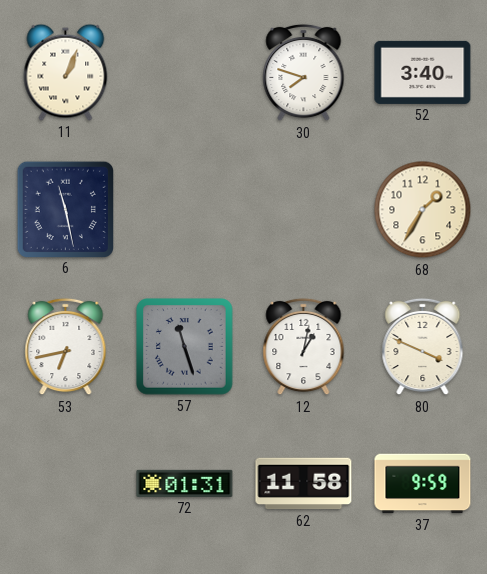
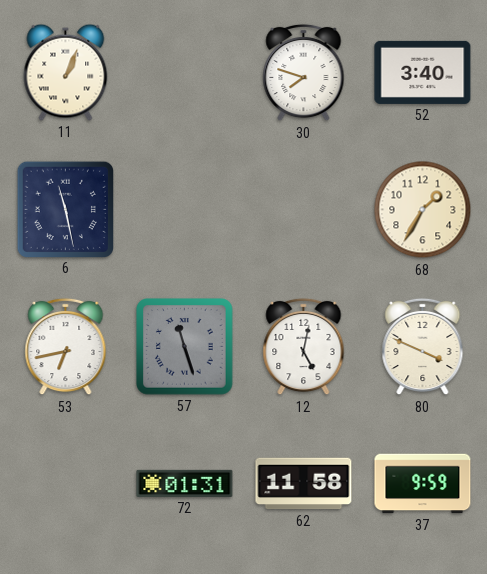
12: 1:02 -> 5:02
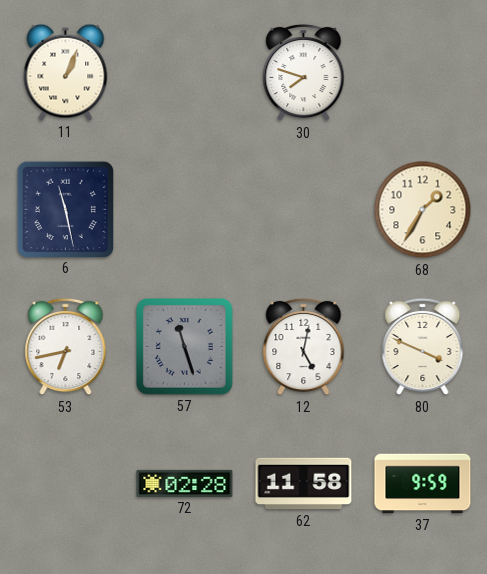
52: 3:40 -> none
72: 01:31 -> 02:28
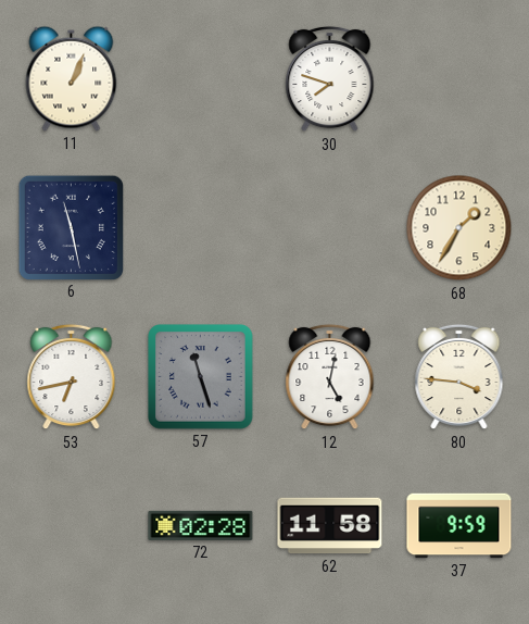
80: 3:49 -> 3:46
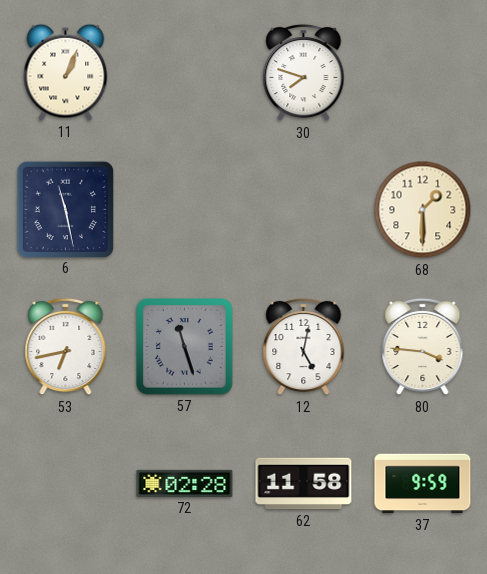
68: 1:35 -> 1:30
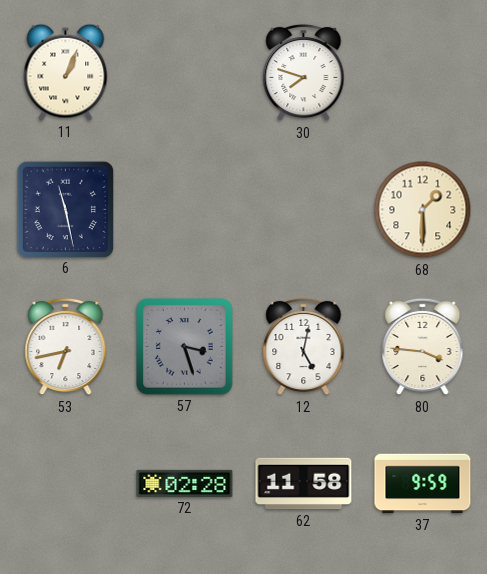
57: 11:27 -> 3:27
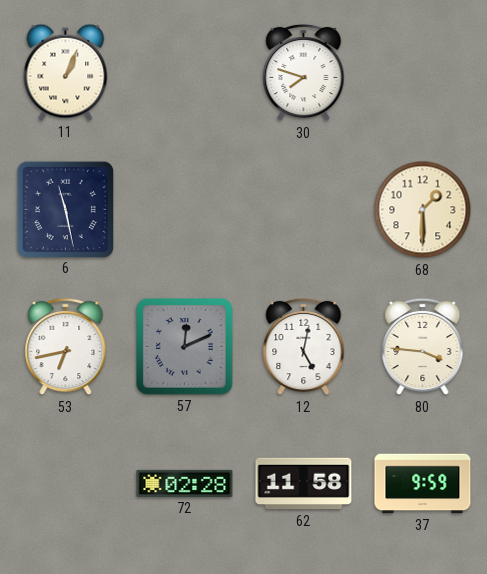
57: 3:27 -> 12:11
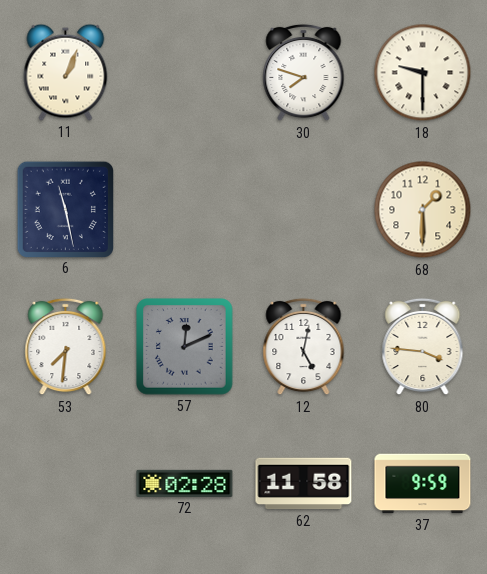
18: none -> 9:30
53: 6:43 -> 7:31
